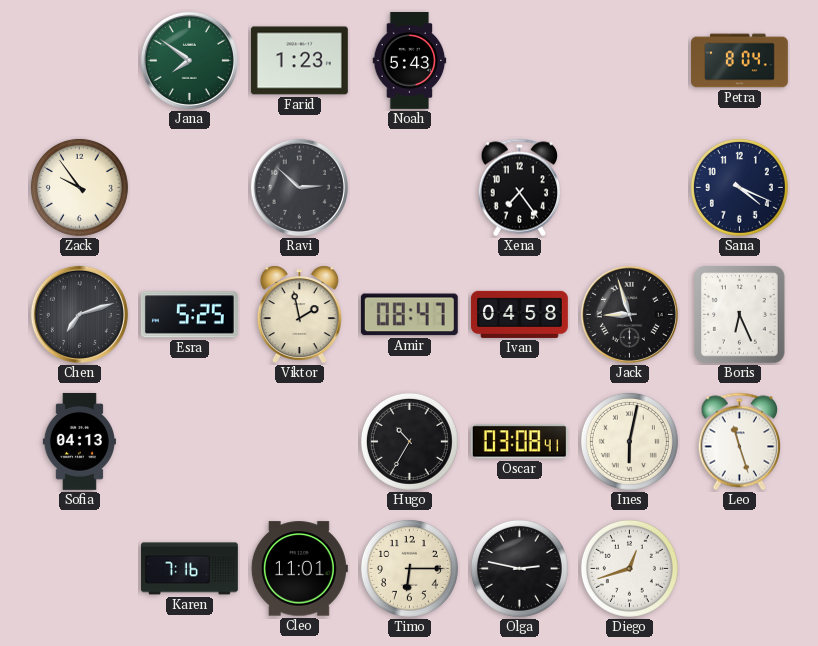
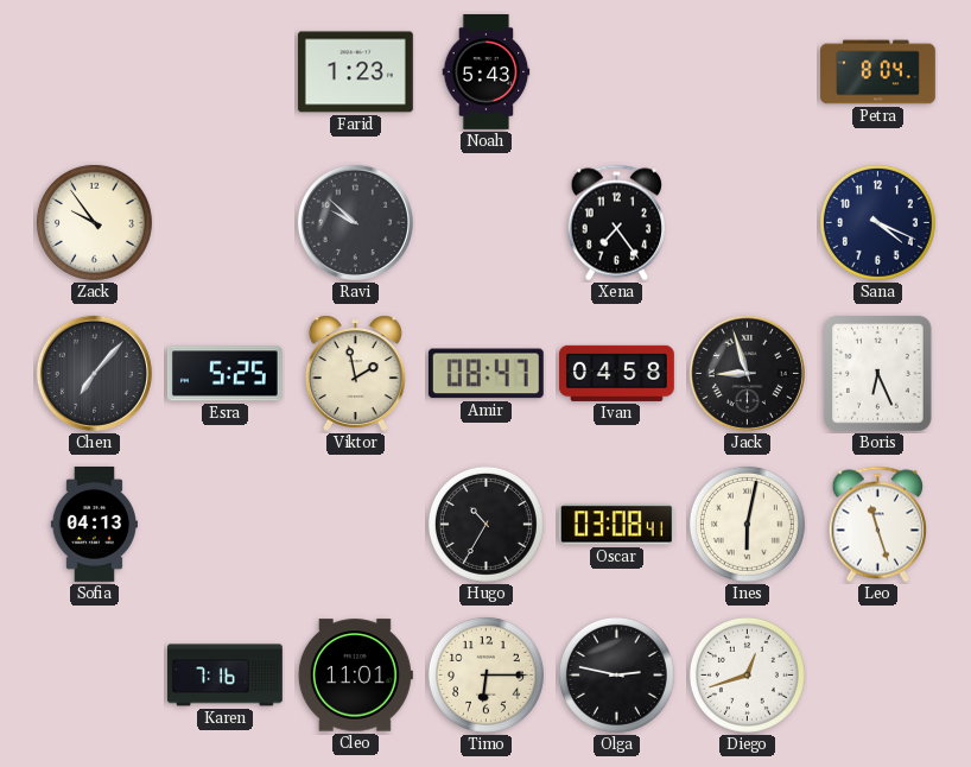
Jana: 7:51 -> none
Ravi: 2:52 -> 9:52
Chen: 7:12 -> 7:07
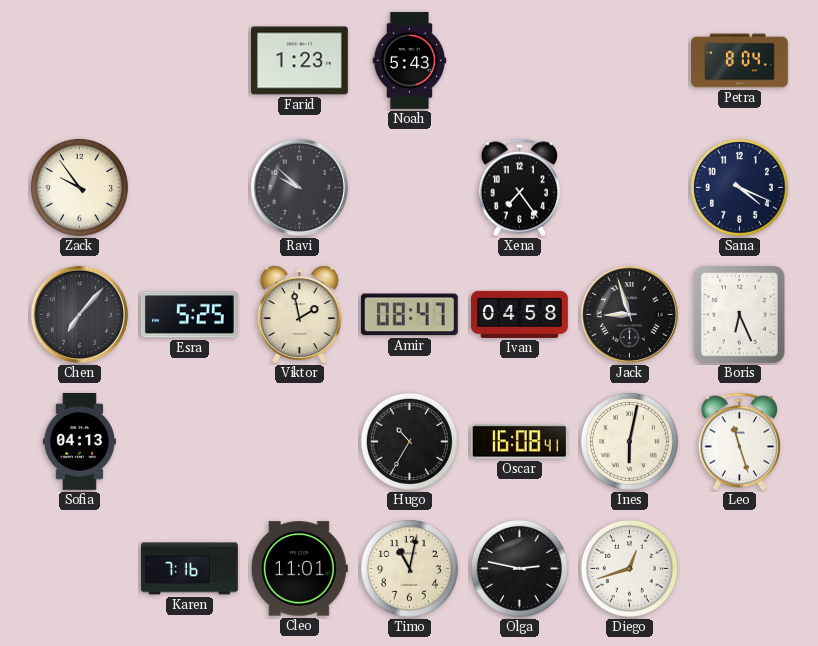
Oscar: 03:08 -> 16:08
Timo: 6:15 -> 11:02
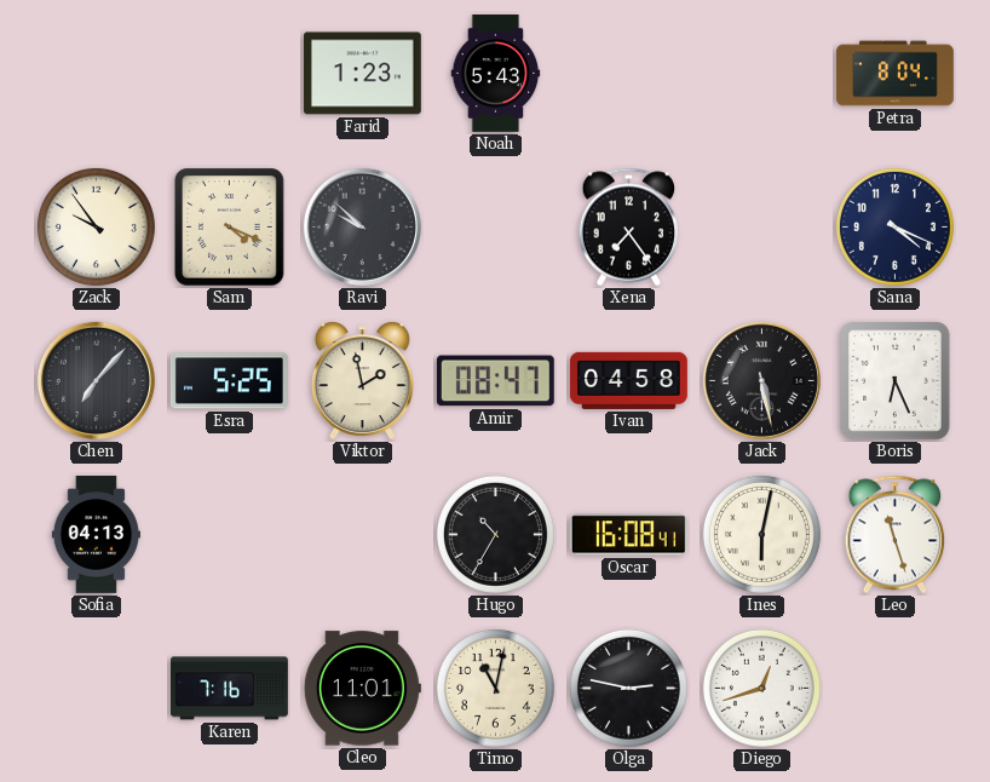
Sam: none -> 4:19
Jack: 8:57 -> 5:28
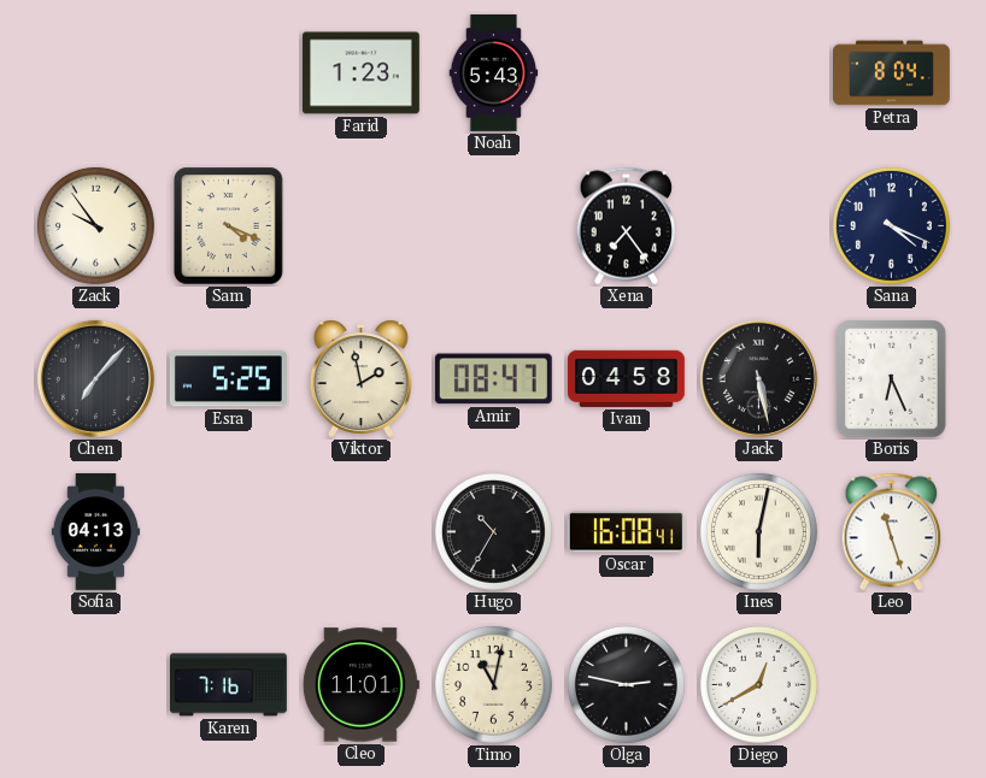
Ravi: 9:52 -> none
Diego: 12:42 -> 12:40
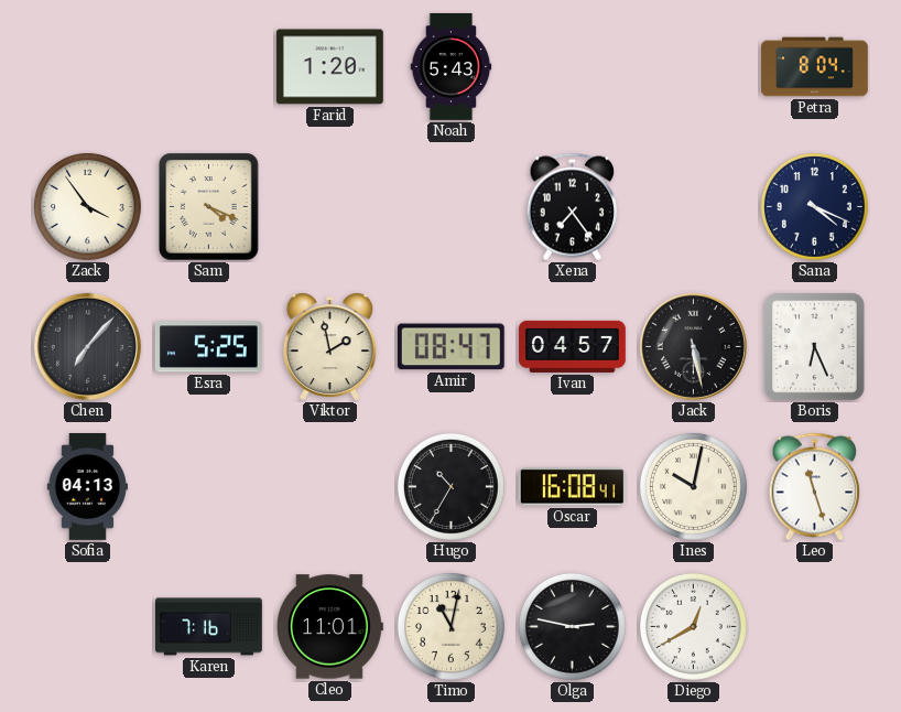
Farid: 1:23 -> 1:20
Zack: 9:54 -> 3:54
Ivan: 04:58 -> 04:57
Ines: 6:02 -> 10:02
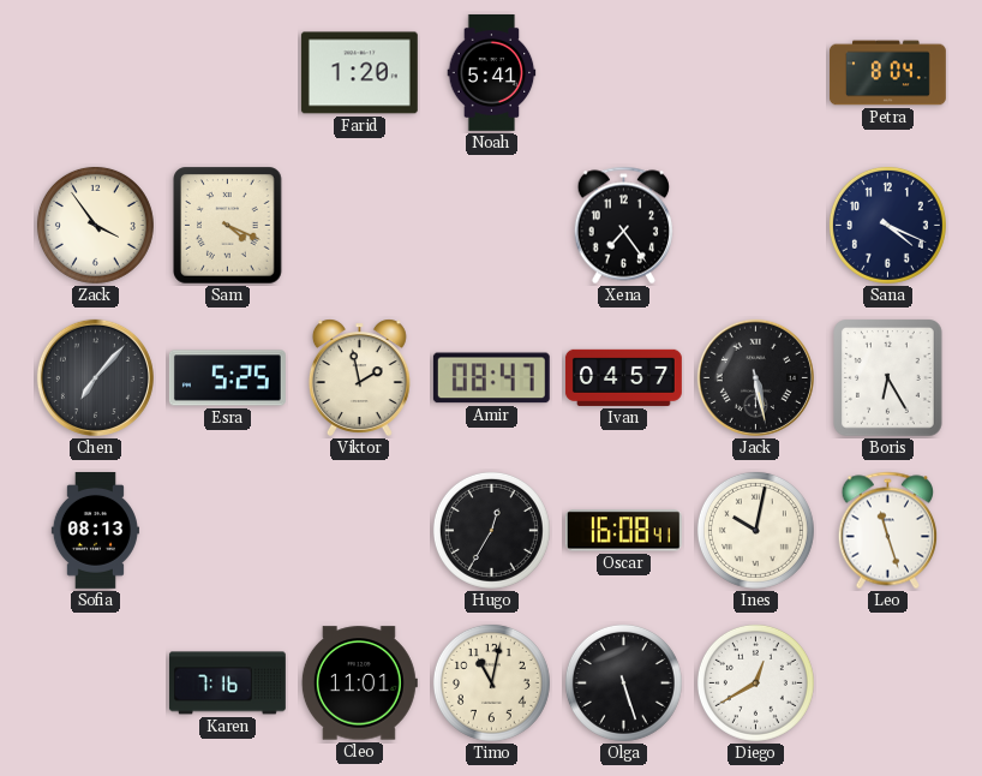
Noah: 5:43 -> 5:41
Boris: 6:26 -> 6:25
Sofia: 04:13 -> 08:13
Hugo: 10:35 -> 12:35
Olga: 2:47 -> 5:27
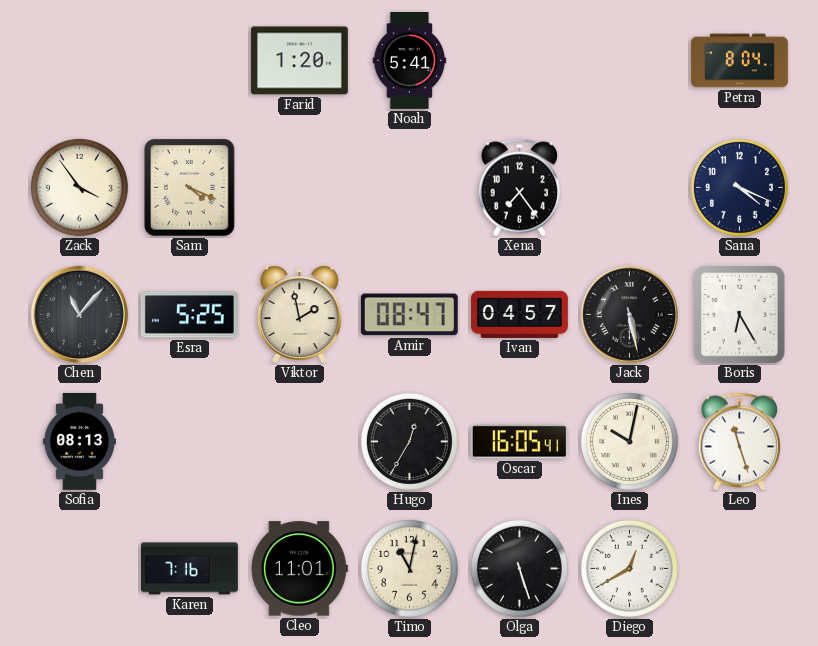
Chen: 7:07 -> 11:07
Oscar: 16:08 -> 16:05
